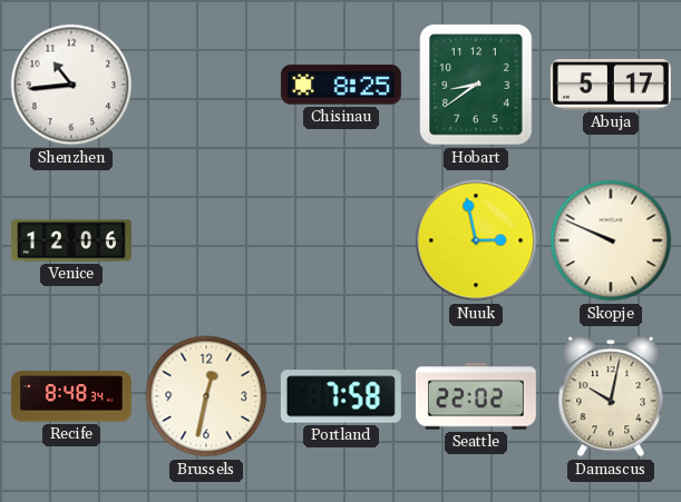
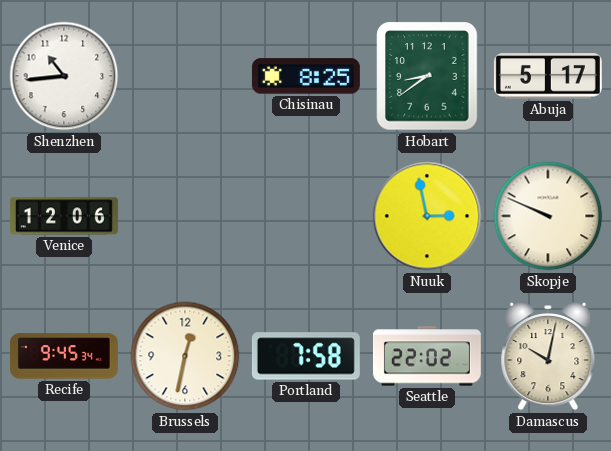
Recife: 8:48 -> 9:45
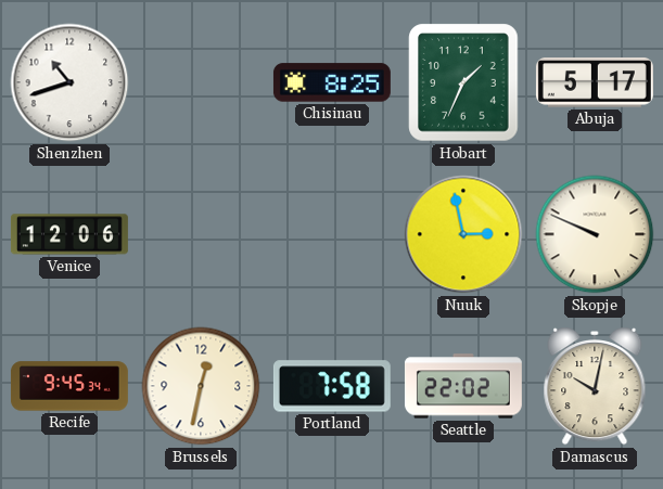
Shenzhen: 10:44 -> 10:42
Hobart: 8:39 -> 1:34
